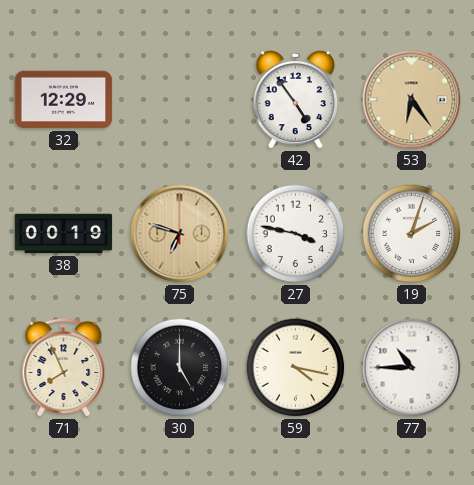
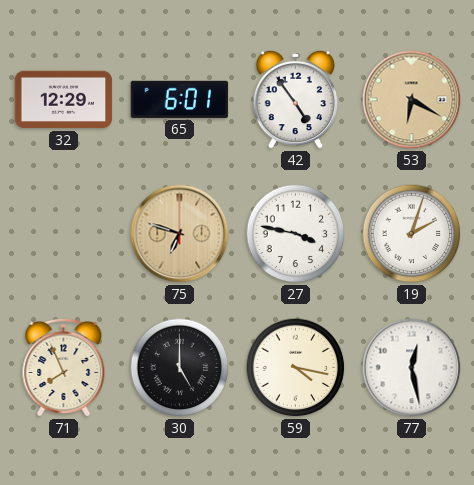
65: none -> 6:01
53: 6:24 -> 6:20
38: 00:19 -> none
77: 10:45 -> 12:28
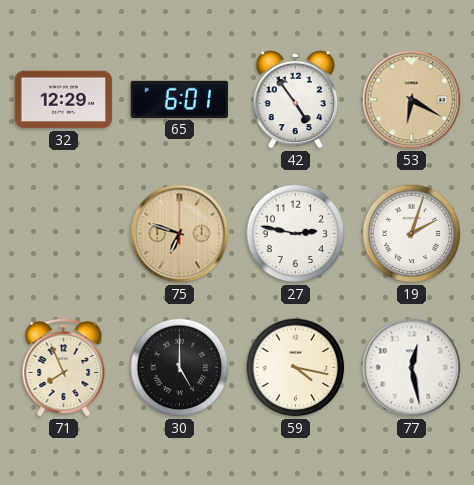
27: 3:47 -> 2:47
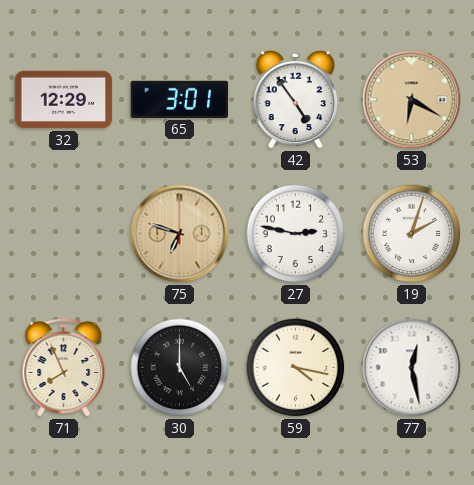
65: 6:01 -> 3:01
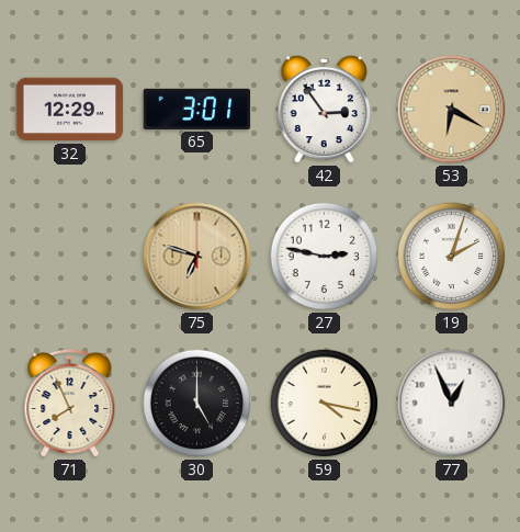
42: 4:54 -> 2:54
77: 12:28 -> 12:56
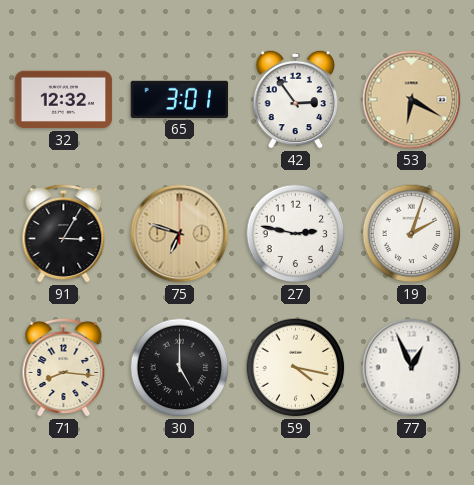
32: 12:29 -> 12:32
91: none -> 3:05
71: 7:56 -> 8:16
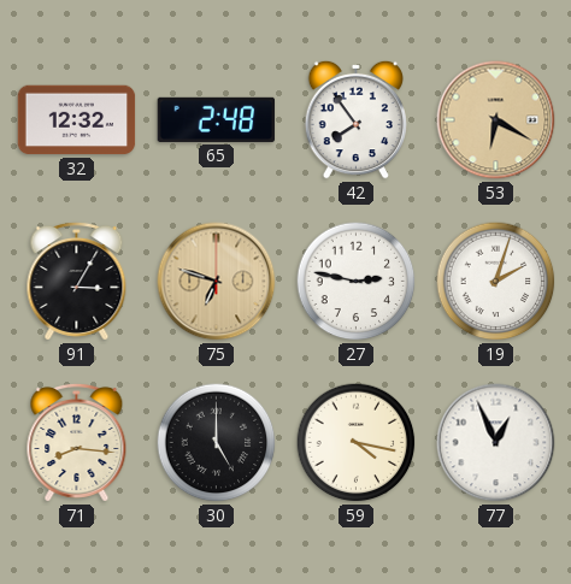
65: 3:01 -> 2:48
42: 2:54 -> 7:54
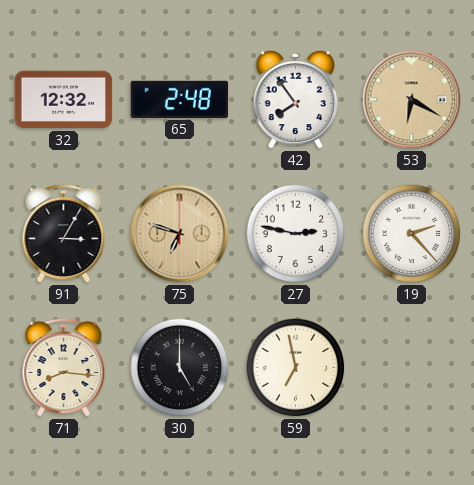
19: 2:03 -> 2:23
59: 4:17 -> 6:58
77: 12:56 -> none
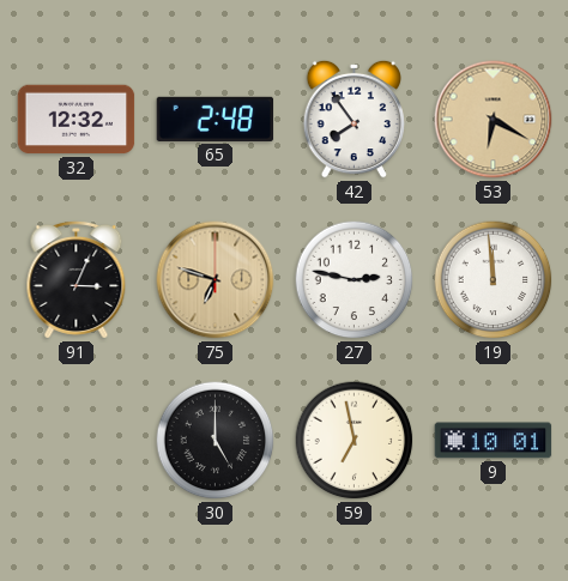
91: 3:05 -> 3:04
19: 2:23 -> 11:59
71: 8:16 -> none
9: none -> 10:01
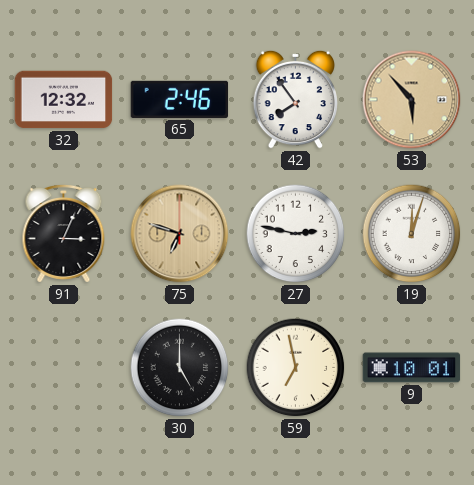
65: 2:48 -> 2:46
53: 6:20 -> 5:53
19: 11:59 -> 12:03
